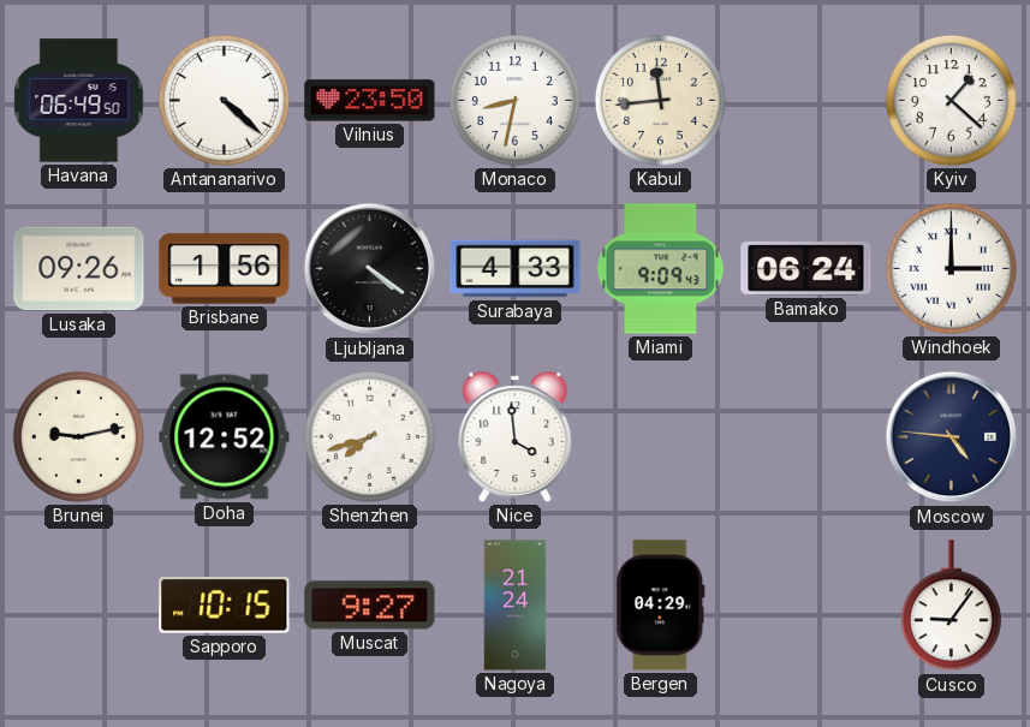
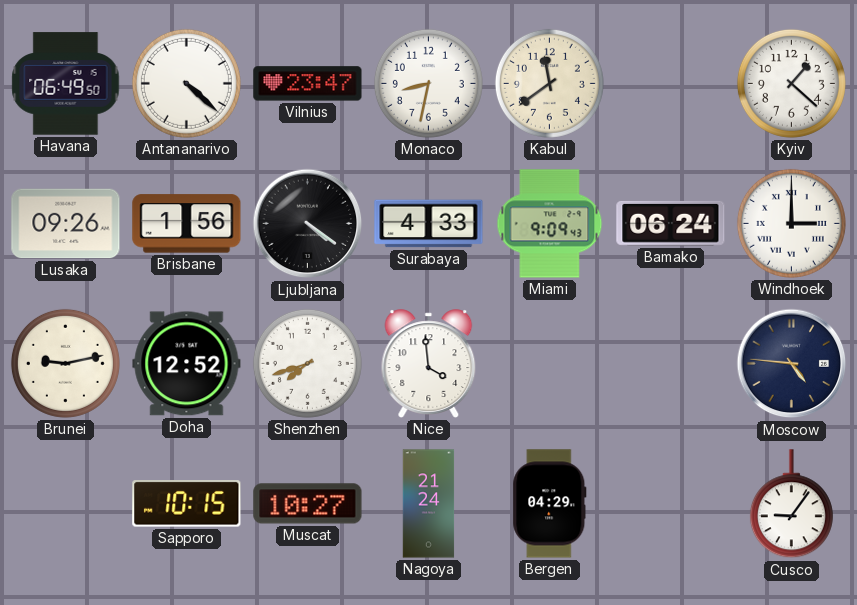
Vilnius: 23:50 -> 23:47
Kabul: 11:44 -> 11:39
Muscat: 9:27 -> 10:27
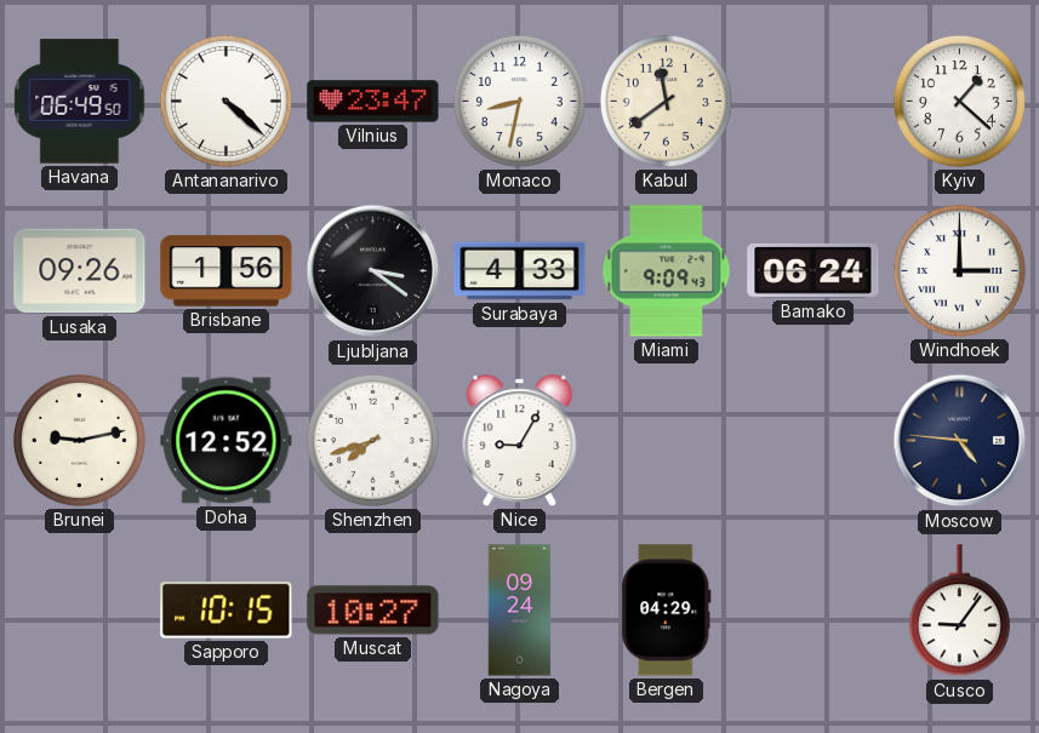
Ljubljana: 4:21 -> 3:21
Nice: 3:59 -> 9:05
Nagoya: 21:24 -> 09:24
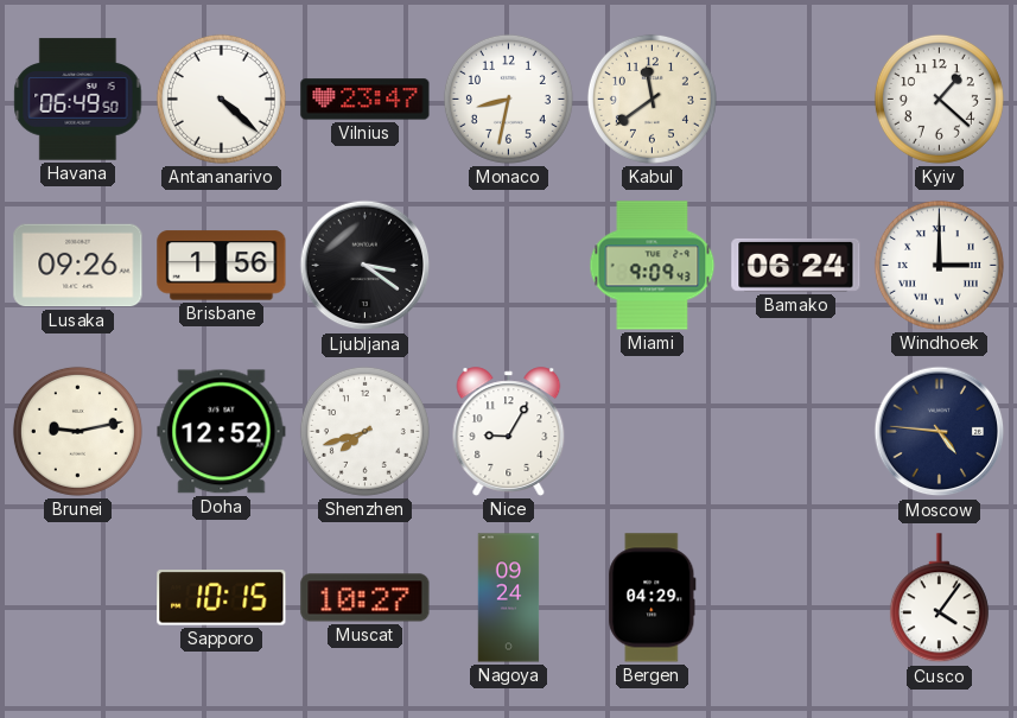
Surabaya: 4:33 -> none
Cusco: 9:06 -> 4:06
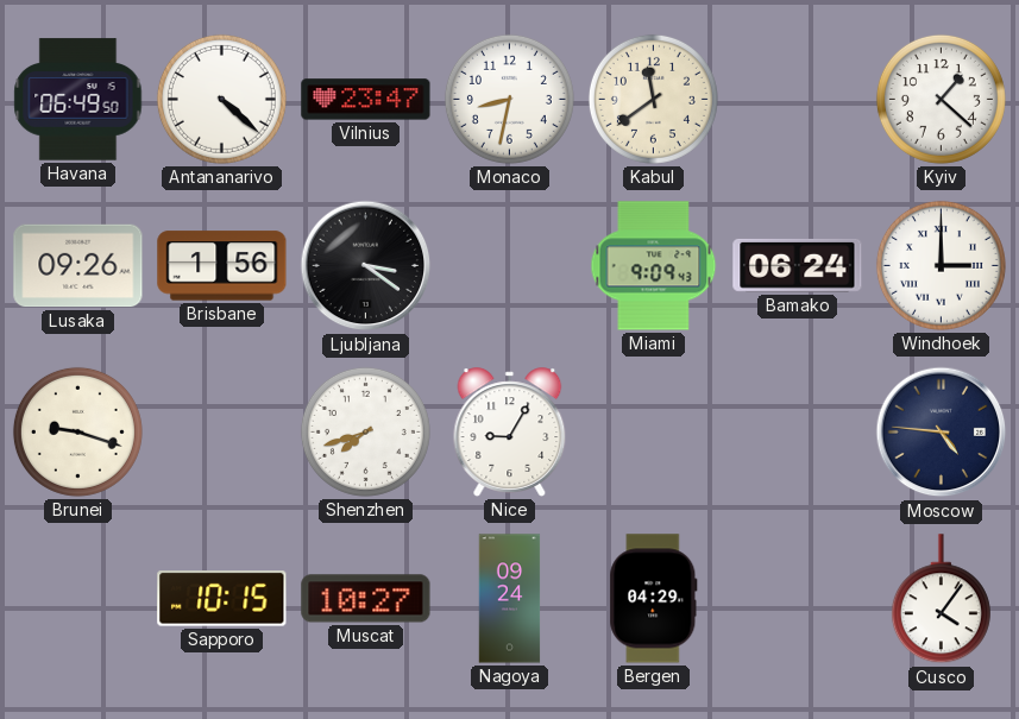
Brunei: 9:13 -> 9:18
Doha: 12:52 -> none
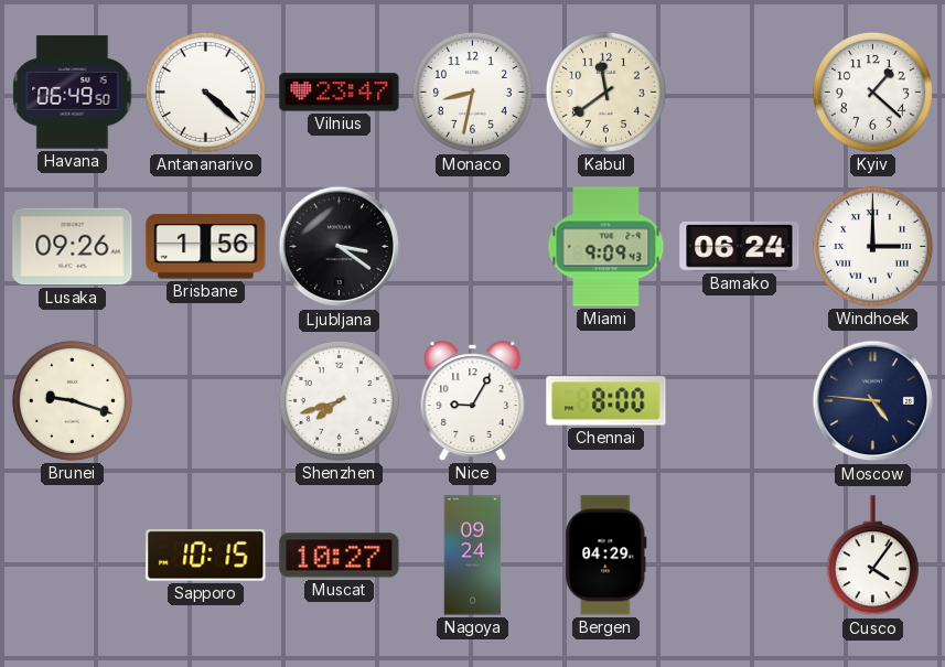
Chennai: none -> 8:00
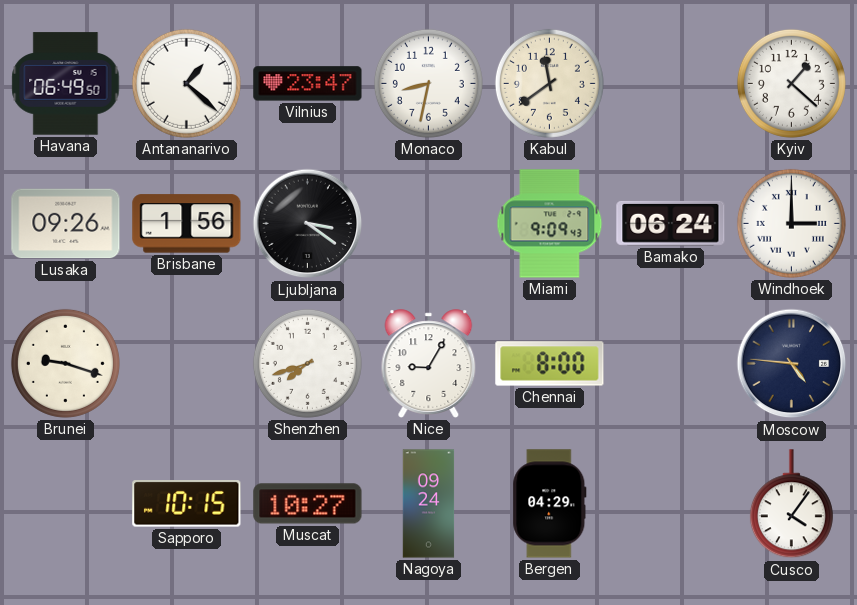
Antananarivo: 4:22 -> 1:22
